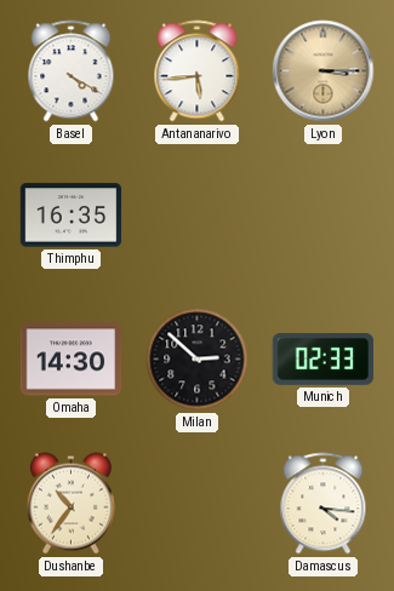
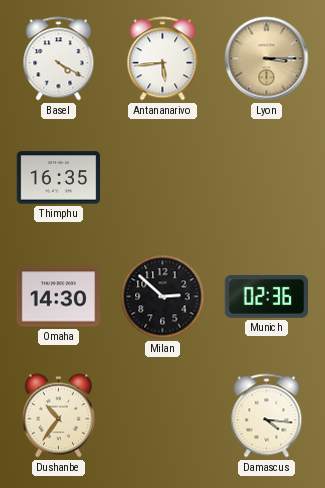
Munich: 02:33 -> 02:36
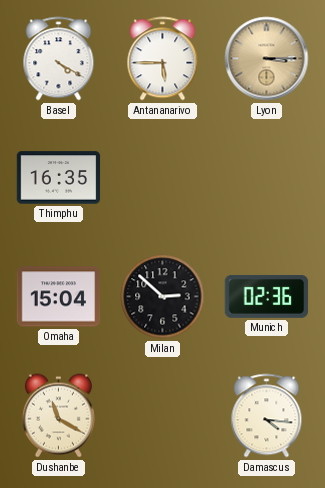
Antananarivo: 5:44 -> 5:45
Omaha: 14:30 -> 15:04
Dushanbe: 10:36 -> 11:20
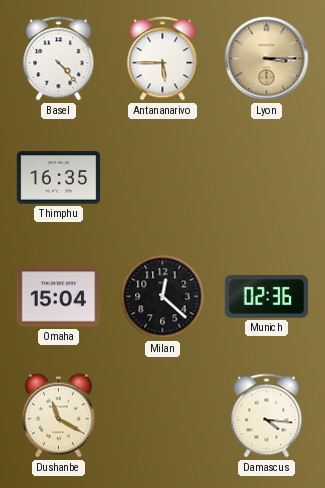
Basel: 4:20 -> 4:23
Milan: 2:52 -> 12:22
